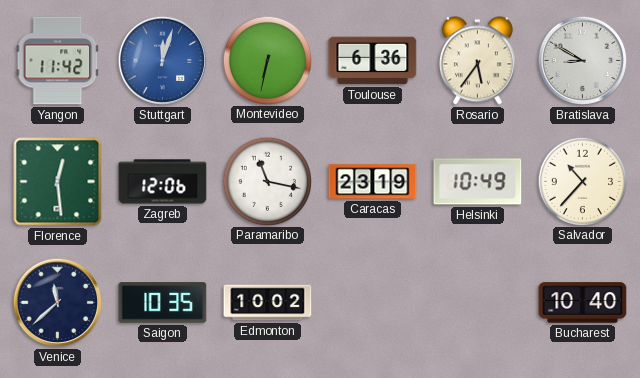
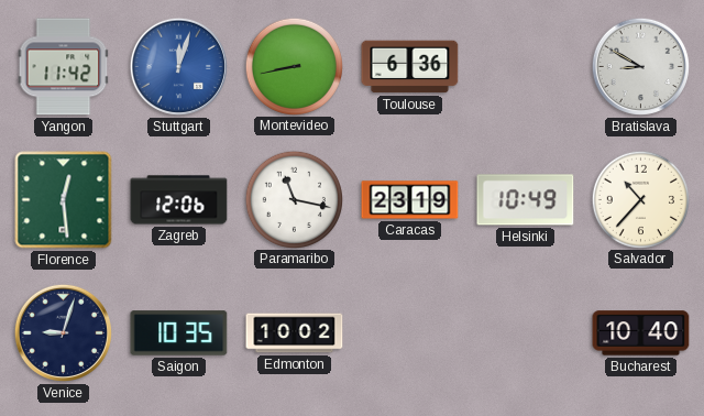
Montevideo: 6:32 -> 8:43
Rosario: 5:36 -> none
Venice: 11:38 -> 9:03
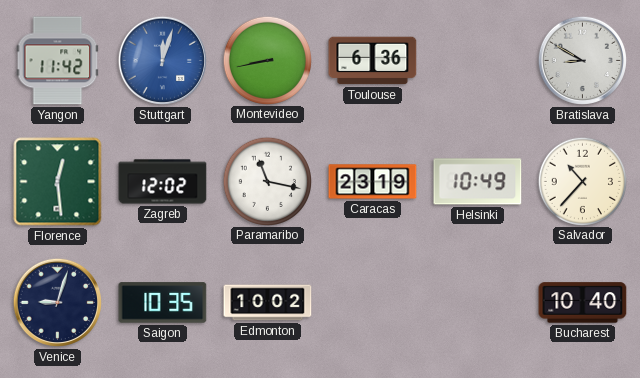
Zagreb: 12:06 -> 12:02
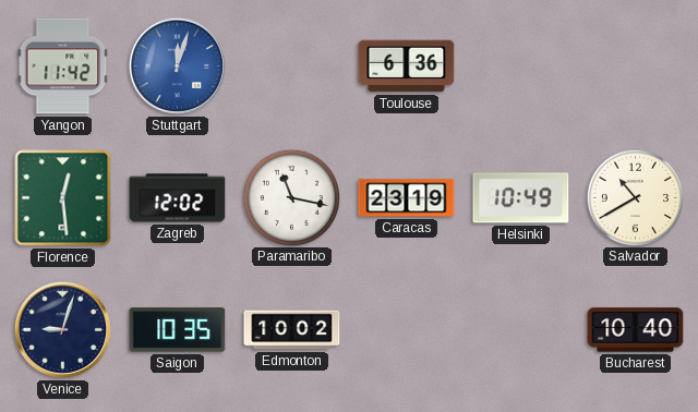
Montevideo: 8:43 -> none
Bratislava: 8:50 -> none
Salvador: 10:37 -> 10:40
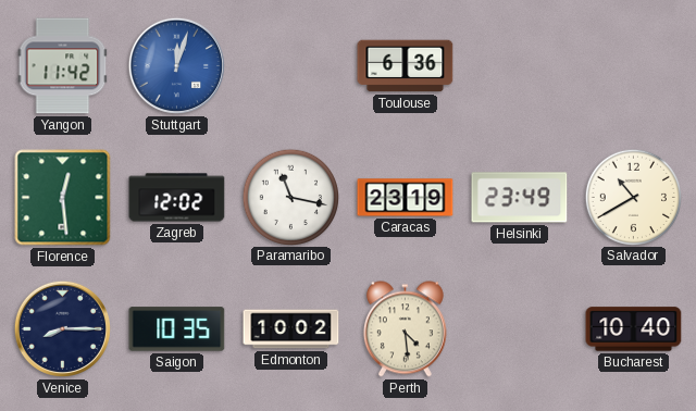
Helsinki: 10:49 -> 23:49
Venice: 9:03 -> 8:15
Perth: none -> 4:29
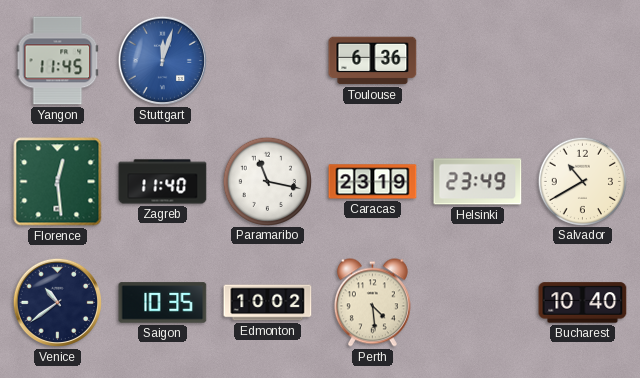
Yangon: 11:42 -> 11:45
Zagreb: 12:02 -> 11:40
Venice: 8:15 -> 10:39
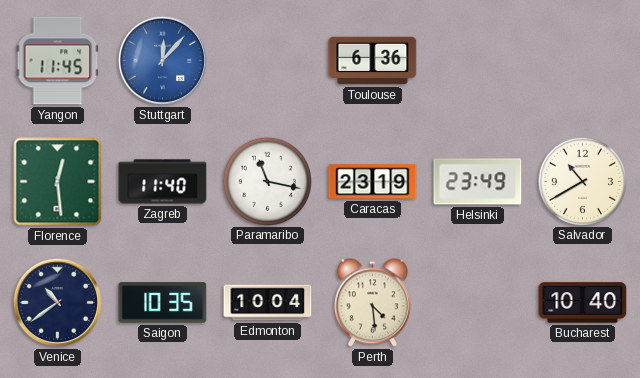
Stuttgart: 12:03 -> 12:07
Edmonton: 10:02 -> 10:04
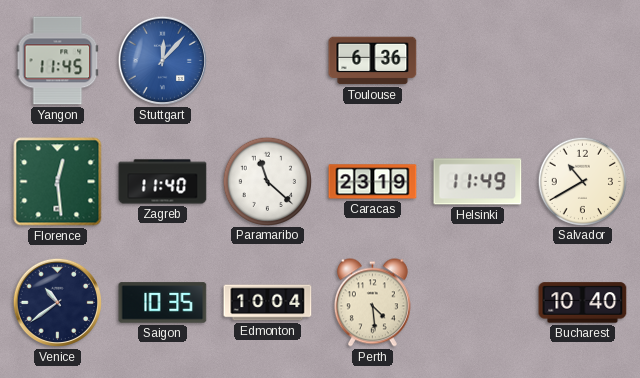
Paramaribo: 11:17 -> 11:22
Helsinki: 23:49 -> 11:49
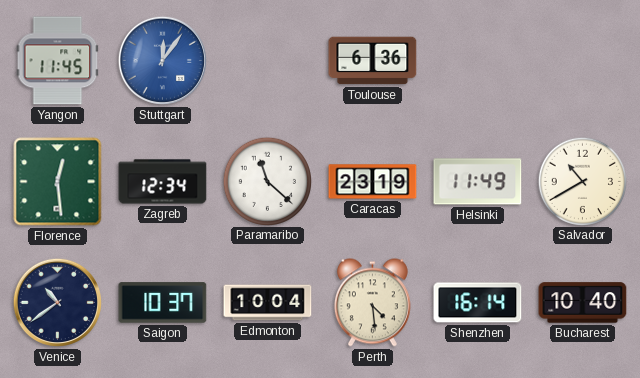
Stuttgart: 12:07 -> 12:06
Zagreb: 11:40 -> 12:34
Saigon: 10:35 -> 10:37
Shenzhen: none -> 16:14
